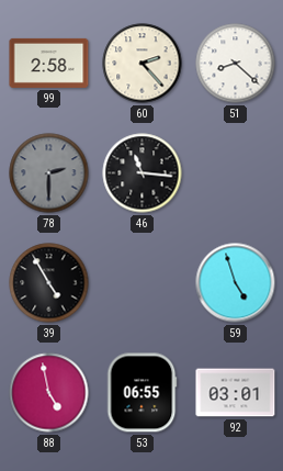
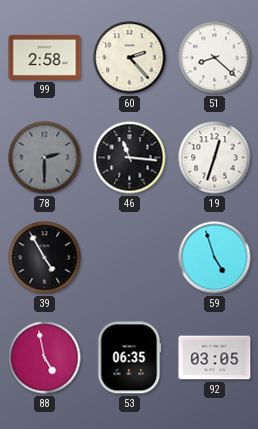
19: none -> 12:33
53: 06:55 -> 06:35
92: 03:01 -> 03:05
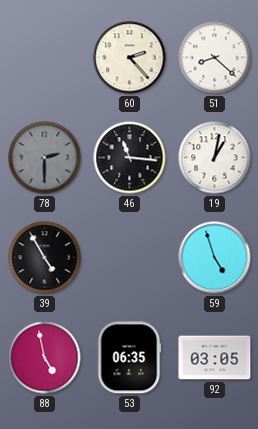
99: 2:58 -> none
19: 12:33 -> 1:02
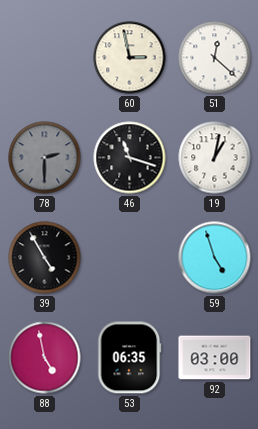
60: 2:23 -> 2:58
51: 8:22 -> 12:22
46: 11:16 -> 11:18
92: 03:05 -> 03:00
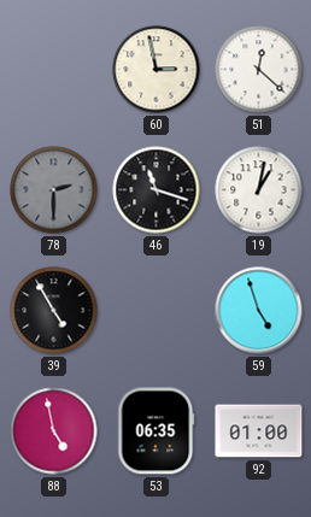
92: 03:00 -> 01:00
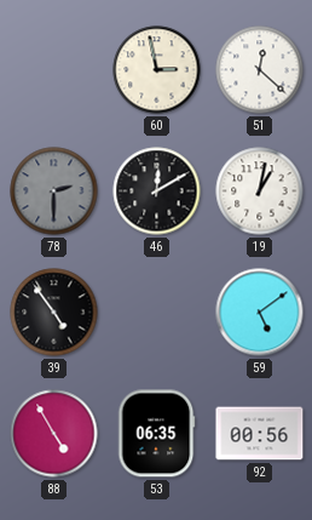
46: 11:18 -> 12:10
39: 4:55 -> 4:54
59: 4:57 -> 5:09
88: 4:58 -> 4:55
92: 01:00 -> 00:56
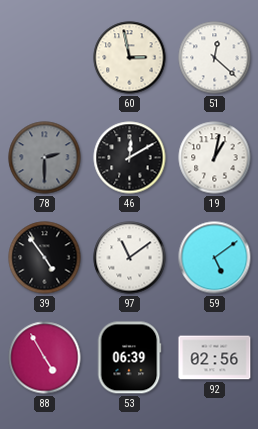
97: none -> 11:09
53: 06:35 -> 06:39
92: 00:56 -> 02:56
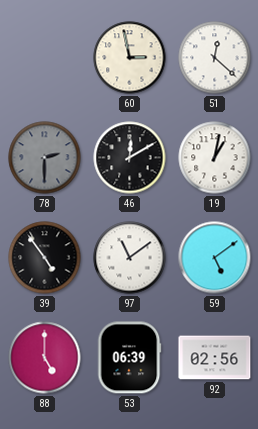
88: 4:55 -> 5:00
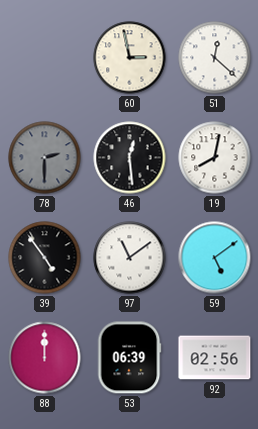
46: 12:10 -> 12:29
19: 1:02 -> 8:02
88: 5:00 -> 12:00
